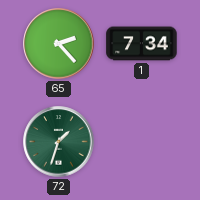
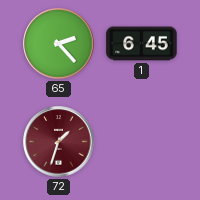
1: 7:34 -> 6:45
72 dial: green -> burgundy
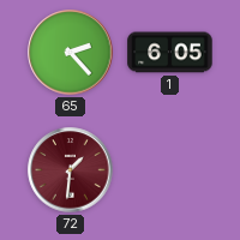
1: 6:45 -> 6:05
72: 1:33 -> 1:31
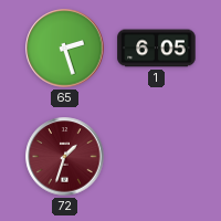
65: 2:23 -> 2:27
72: 1:31 -> 1:33
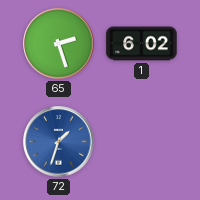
1: 6:05 -> 6:02
72 dial: burgundy -> blue
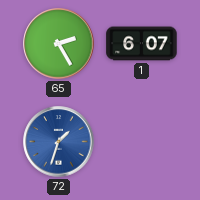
65: 2:27 -> 2:25
1: 6:02 -> 6:07
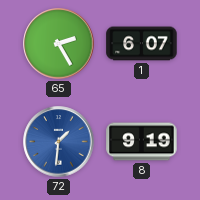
72: 1:33 -> 1:31
8: none -> 9:19
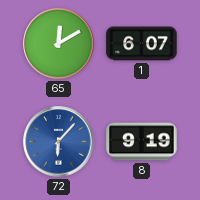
65: 2:25 -> 12:10
72: 1:31 -> 6:07
